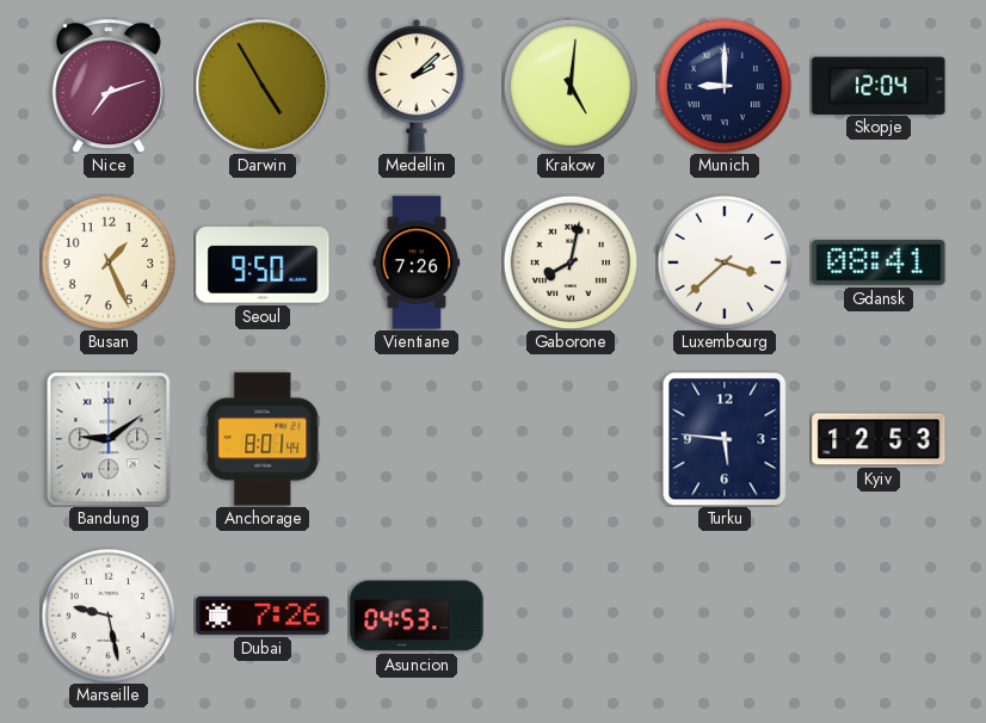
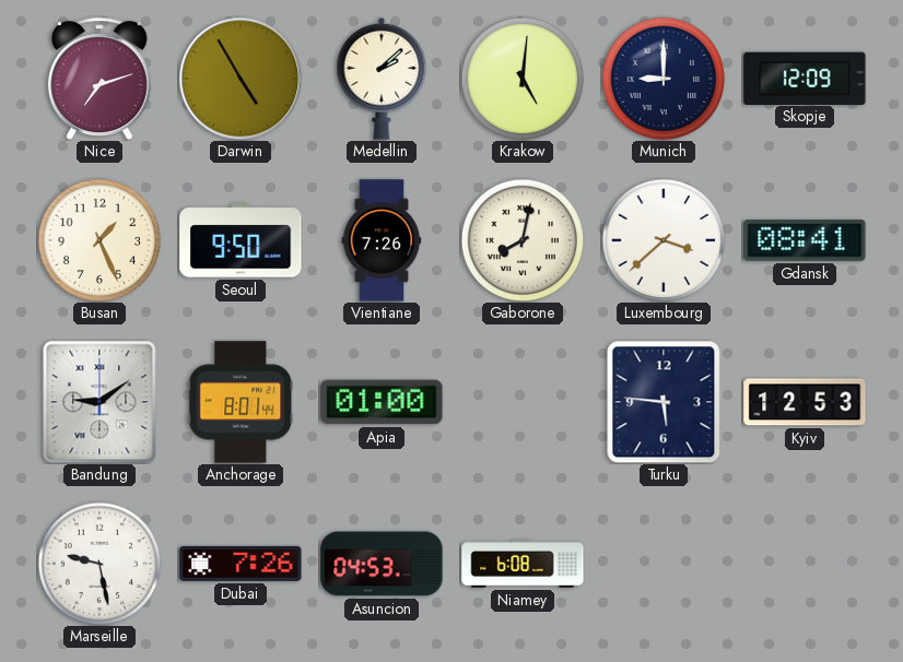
Skopje: 12:04 -> 12:09
Apia: none -> 01:00
Niamey: none -> 6:08
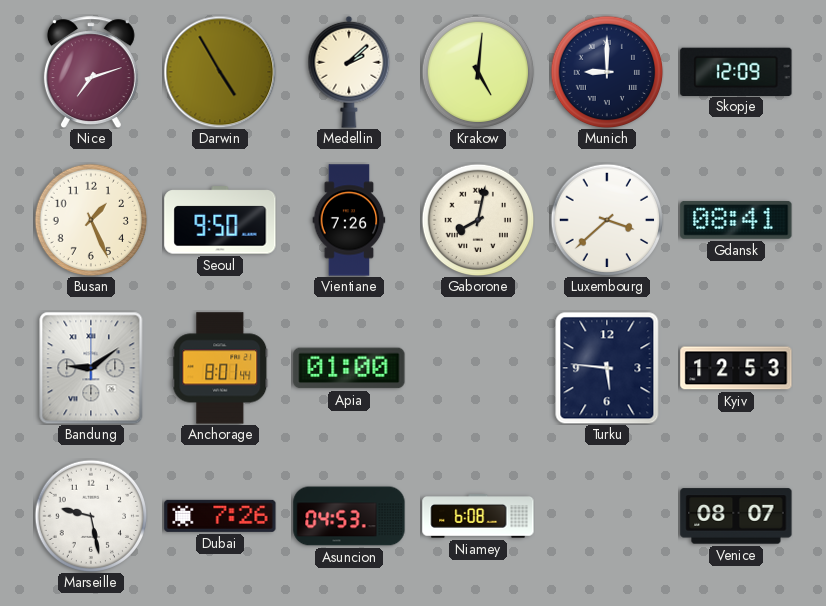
Venice: none -> 08:07
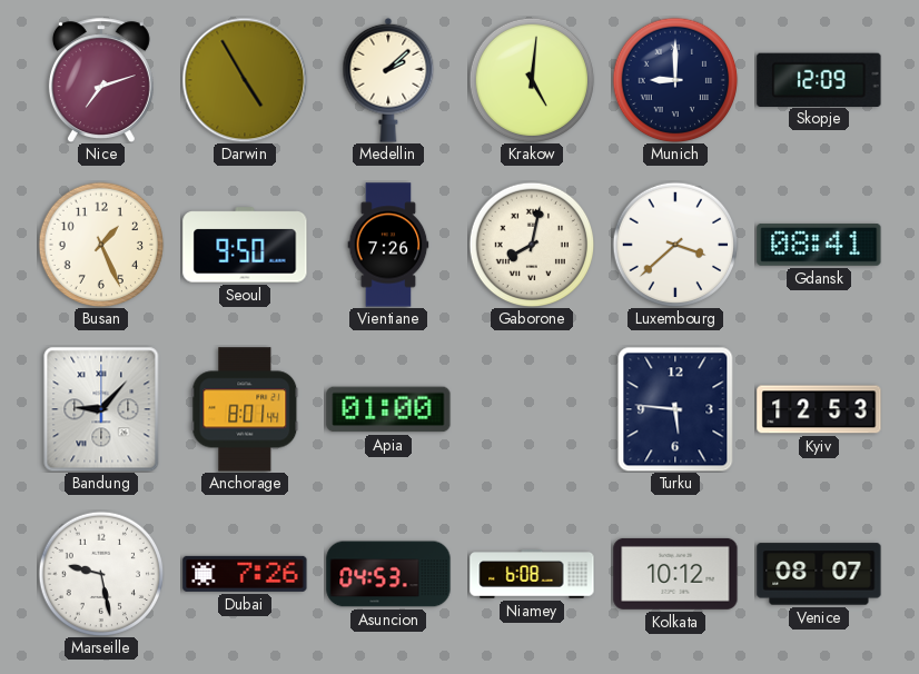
Bandung: 9:09 -> 9:07
Kolkata: none -> 10:12
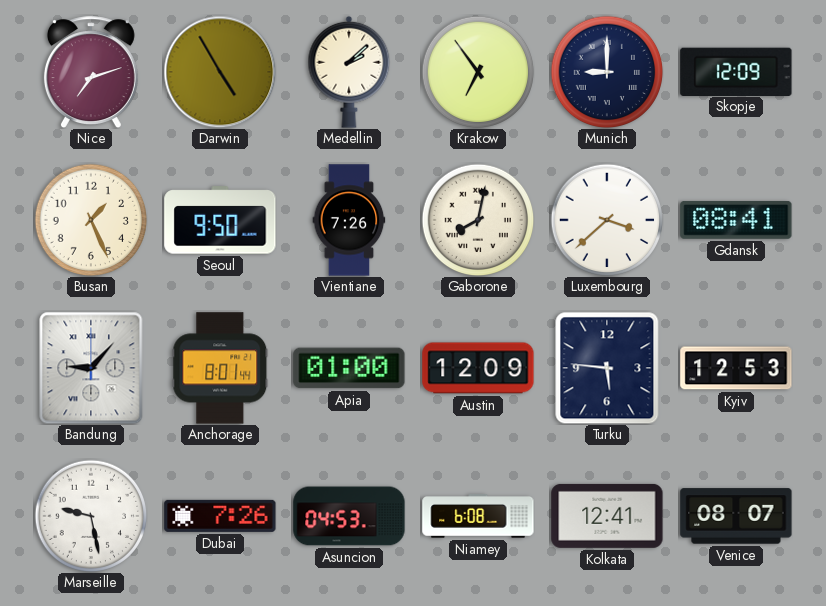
Krakow: 5:01 -> 6:54
Austin: none -> 12:09
Kolkata: 10:12 -> 12:41
